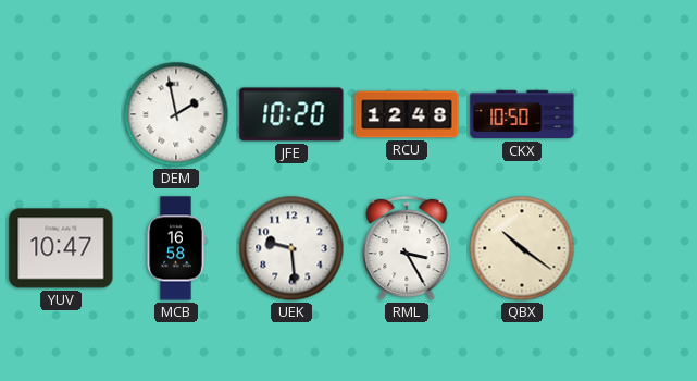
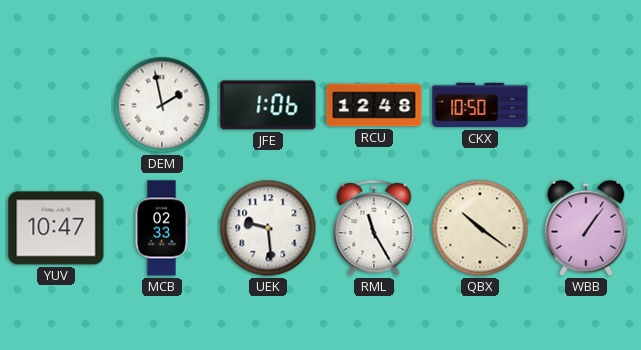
JFE: 10:20 -> 1:06
MCB: 16:58 -> 02:33
RML: 3:25 -> 11:25
WBB: none -> 1:06
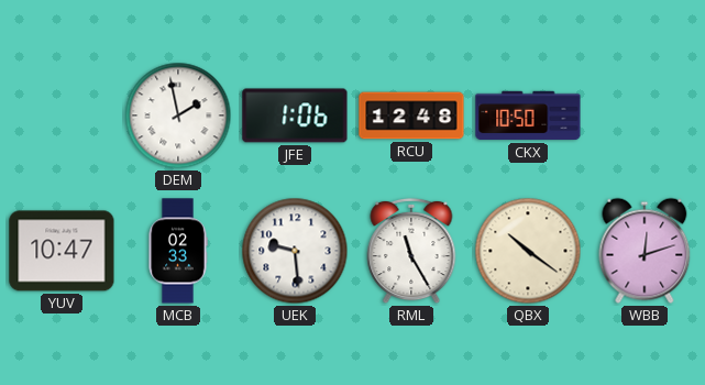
WBB: 1:06 -> 12:12
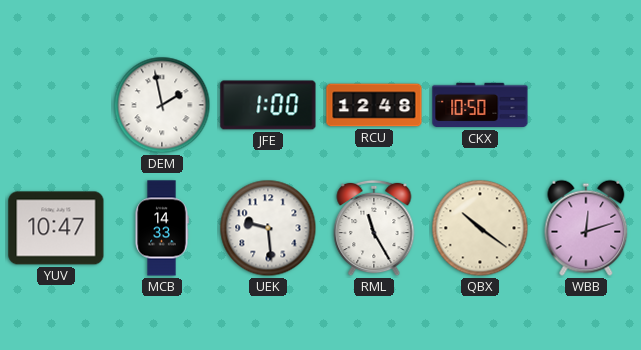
JFE: 1:06 -> 1:00
MCB: 02:33 -> 14:33
